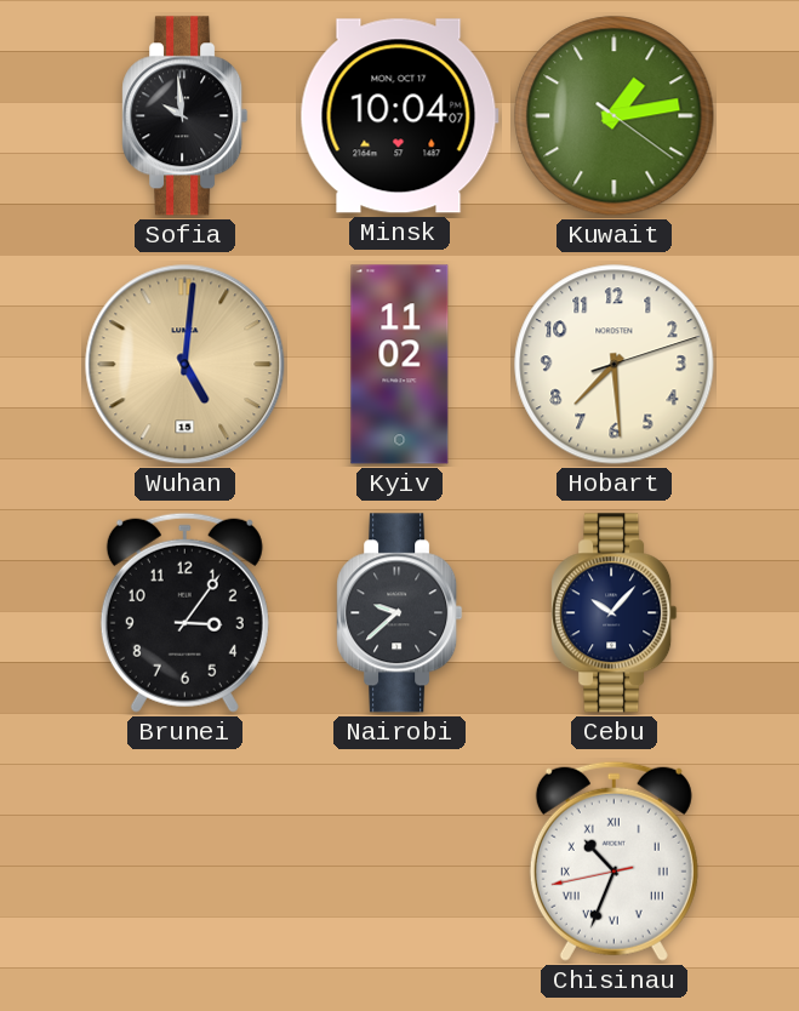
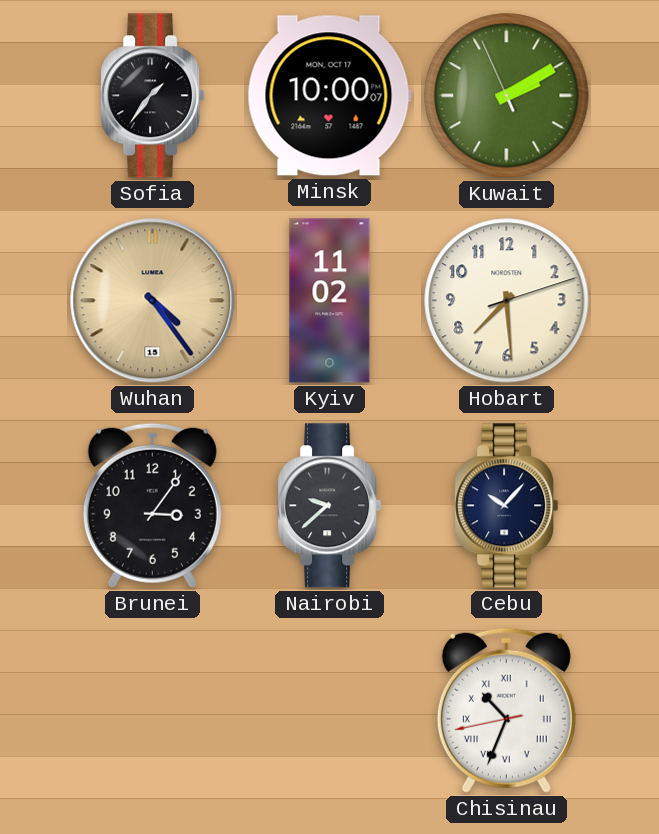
Sofia: 9:59 -> 1:36
Minsk: 10:04 -> 10:00
Kuwait: 1:13 -> 2:09
Wuhan: 5:01 -> 4:24
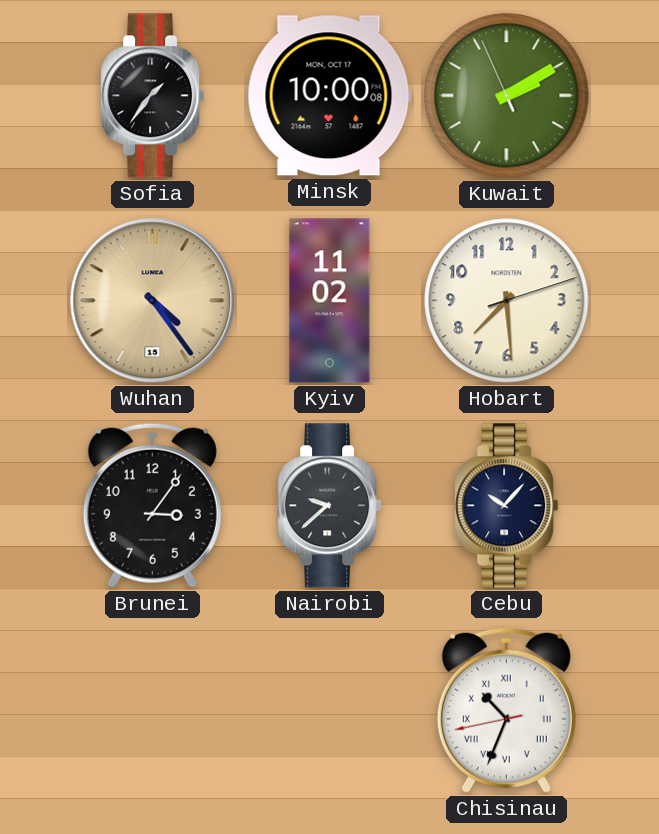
Minsk: 10:00:07 -> 10:00:08
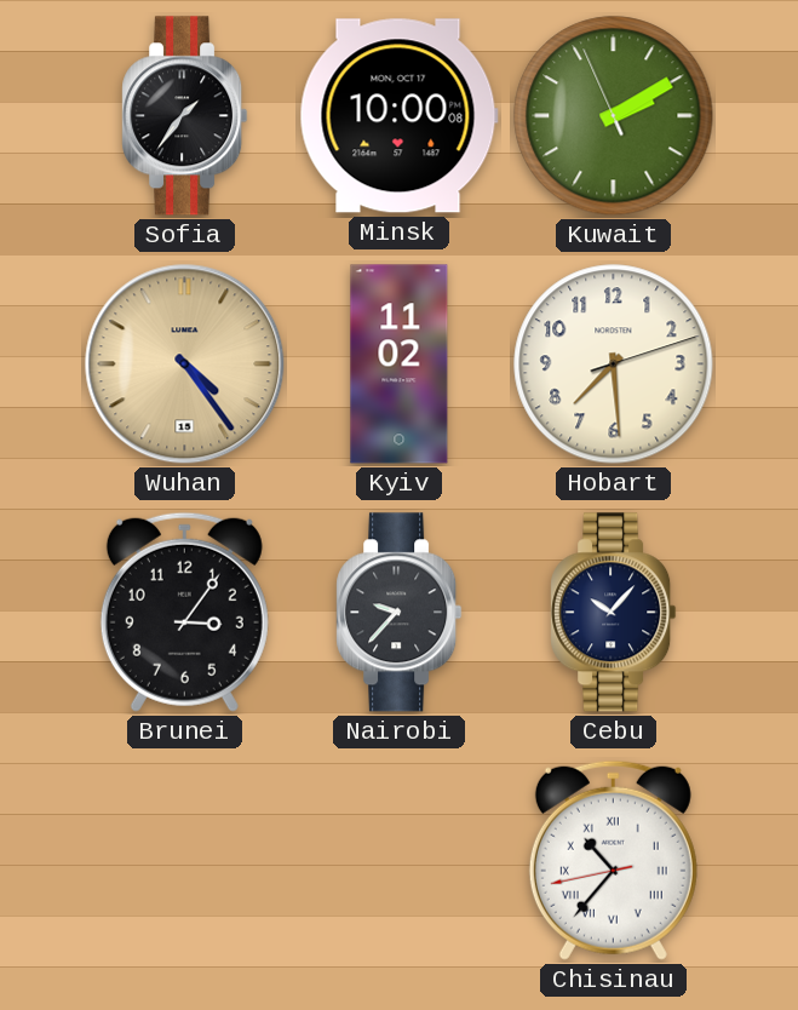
Nairobi: 9:38 -> 9:37
Chisinau: 10:33 -> 10:36
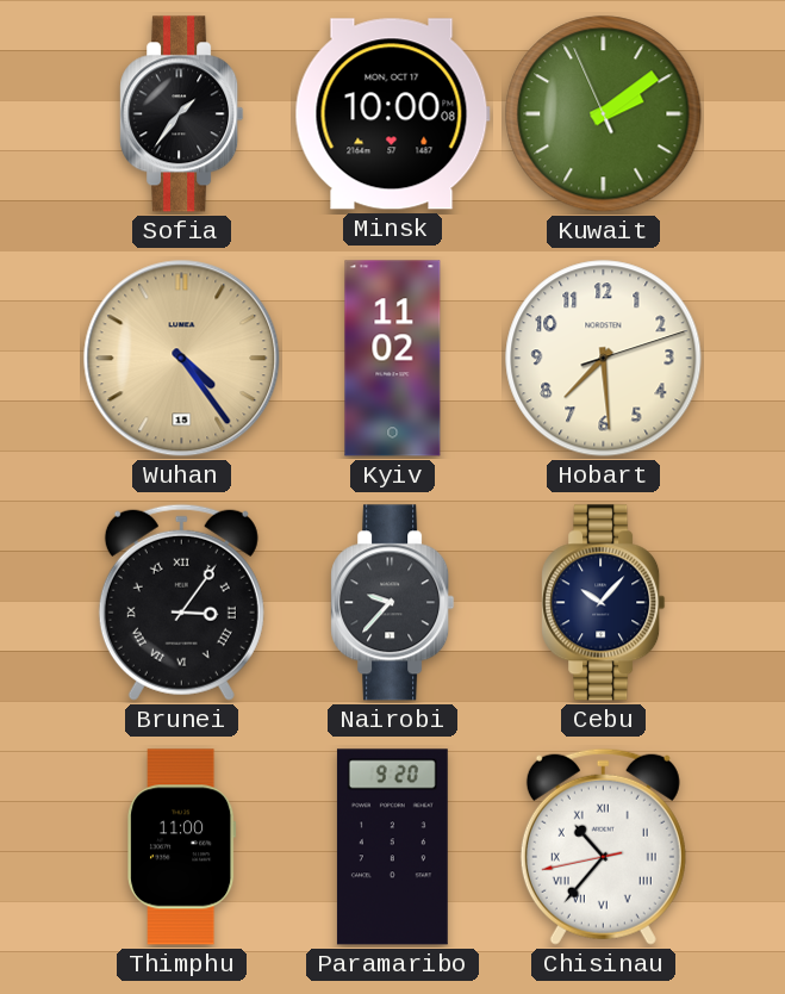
Kuwait: 2:09 -> 2:08
Brunei numerals: Arabic -> Roman
Thimphu: none -> 11:00
Paramaribo: none -> 9:20
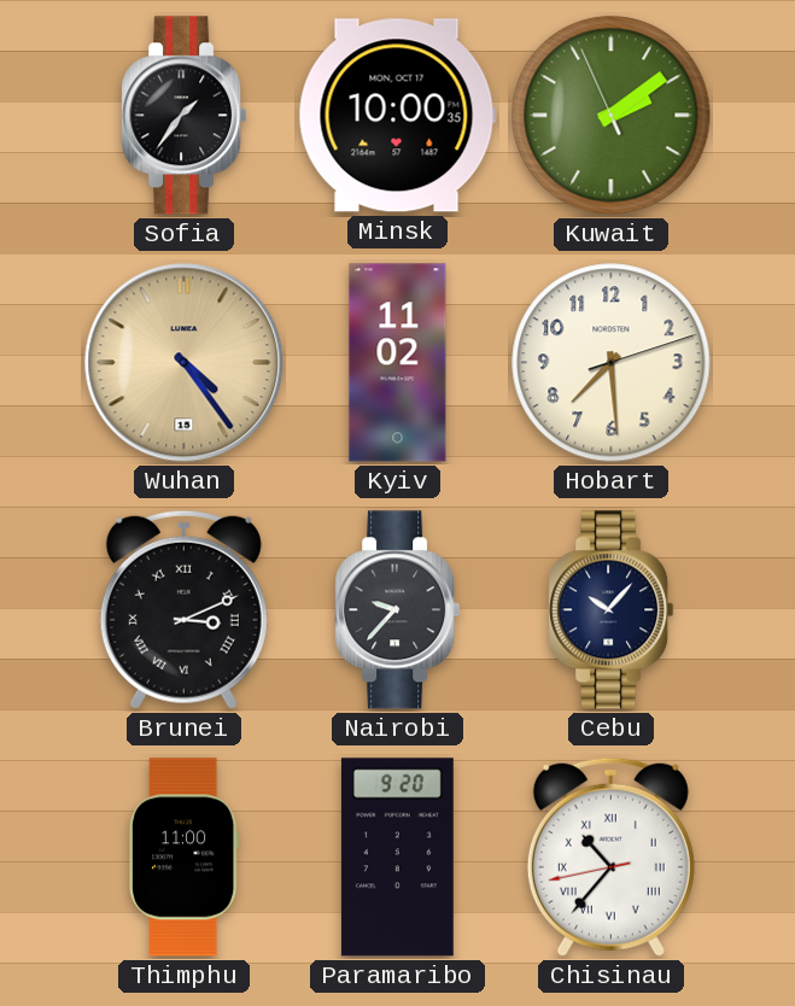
Minsk: 10:00:08 -> 10:00:35
Brunei: 3:06 -> 3:11
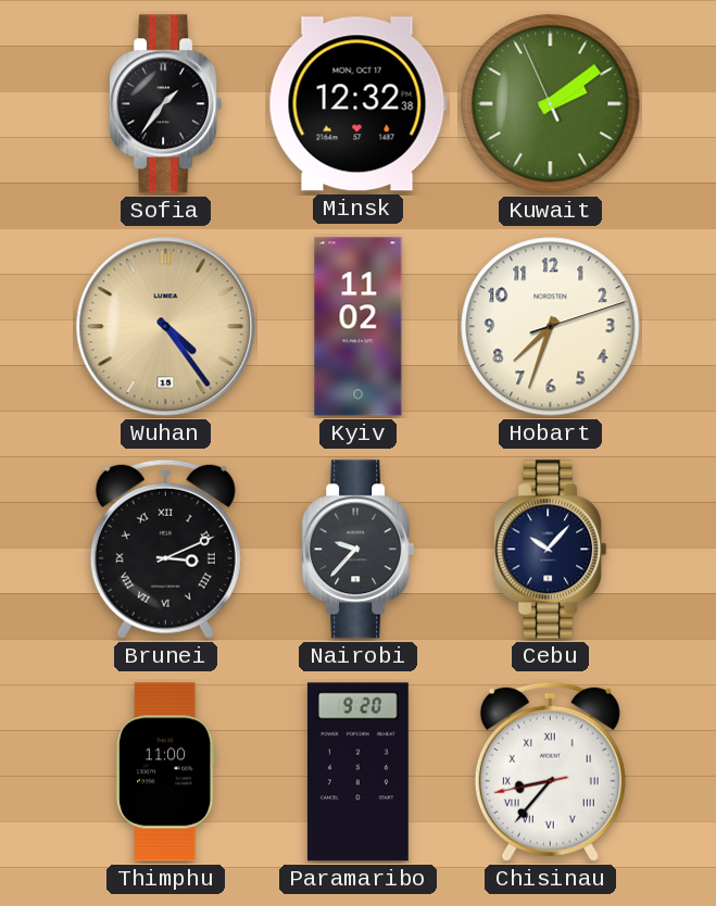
Minsk: 10:00 -> 12:32
Hobart: 7:29 -> 7:33
Chisinau: 10:36 -> 8:36
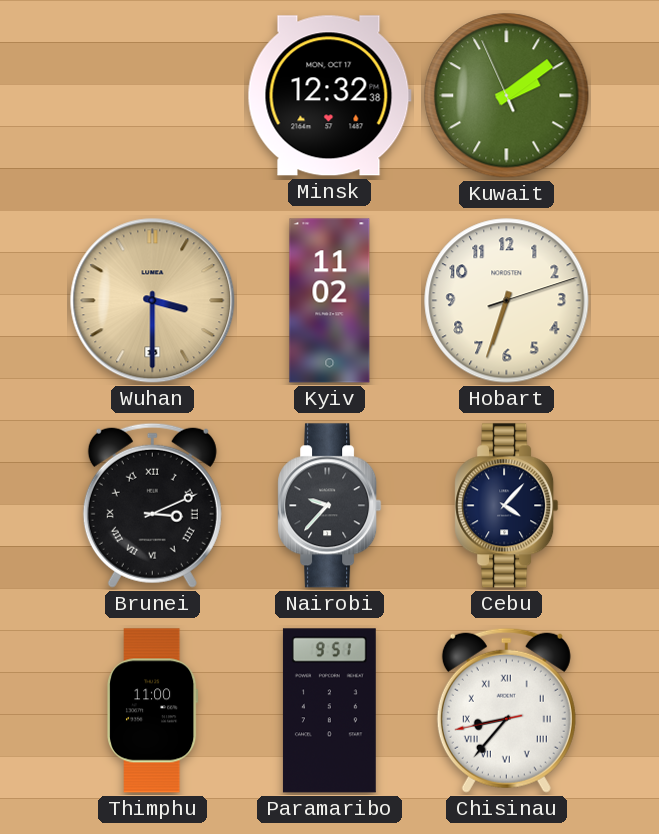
Sofia: 1:36 -> none
Wuhan: 4:24 -> 3:30
Hobart: 7:33 -> 6:33
Cebu: 10:07 -> 4:07
Paramaribo: 9:20 -> 9:51
